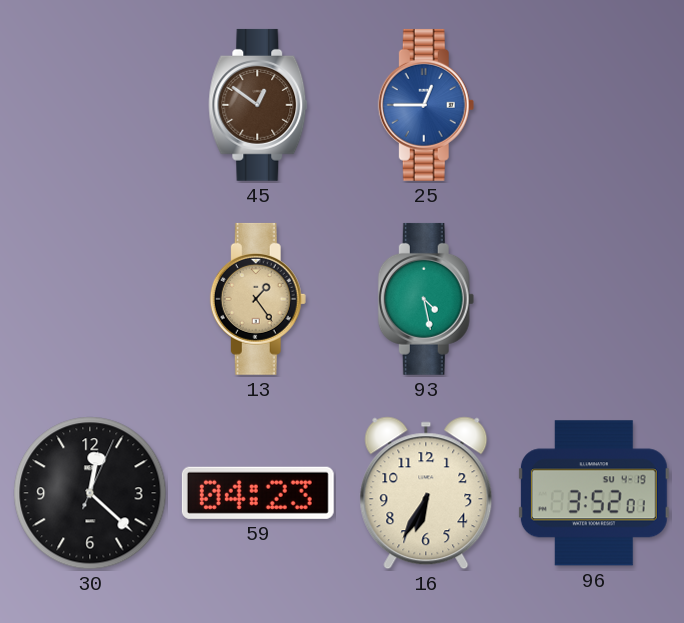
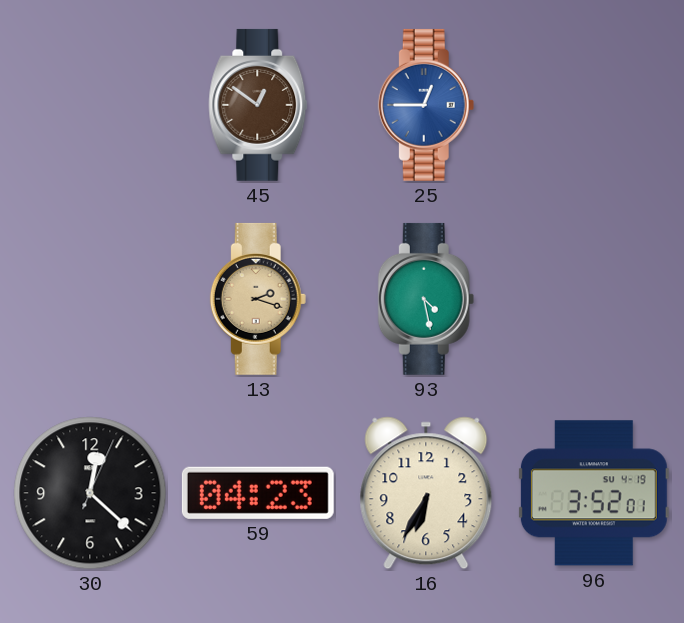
13: 1:24 -> 2:18
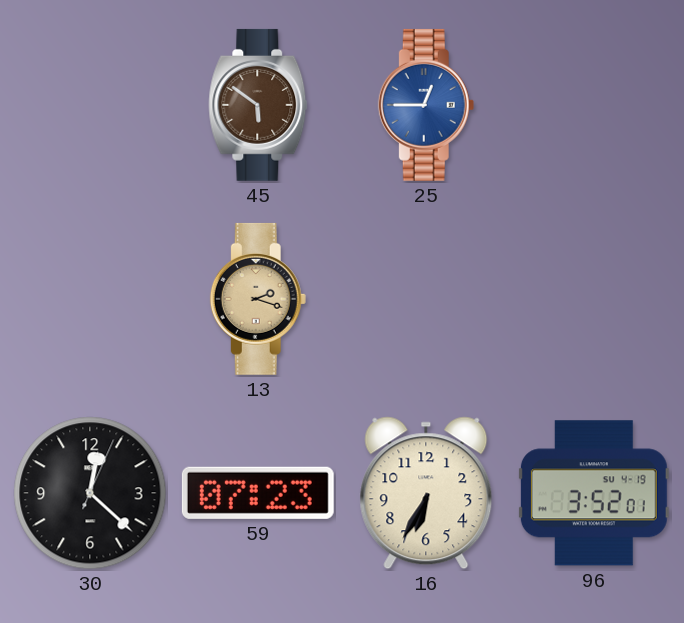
45: 12:51 -> 5:51
93: 4:28 -> none
59: 04:23 -> 07:23
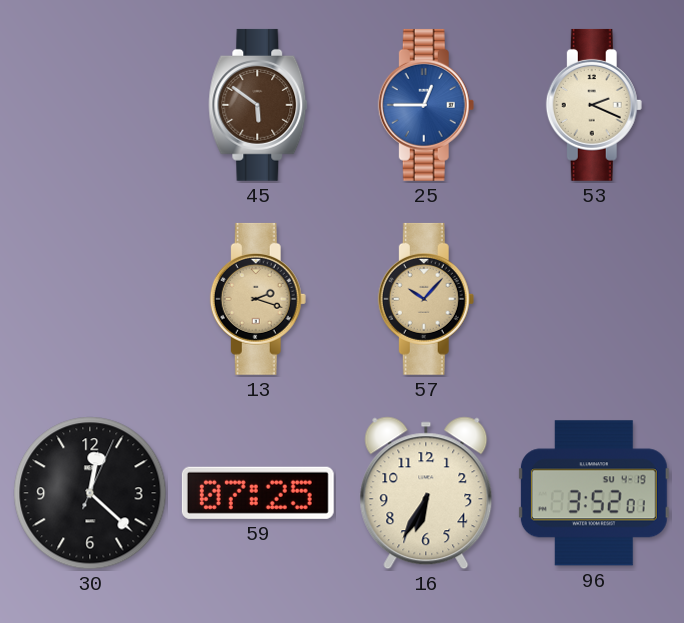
53: none -> 2:19
57: none -> 10:07
59: 07:23 -> 07:25
